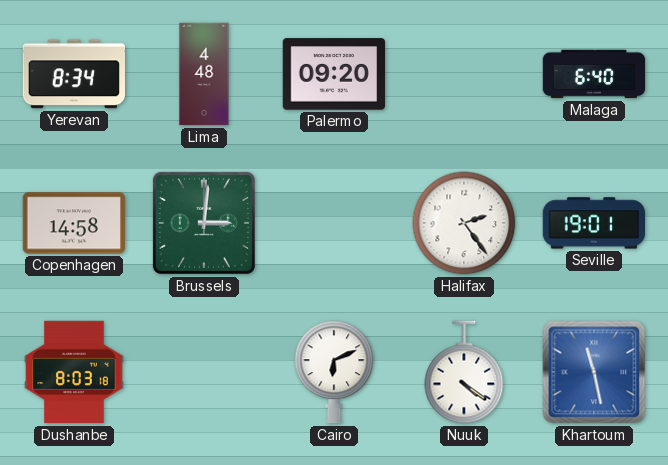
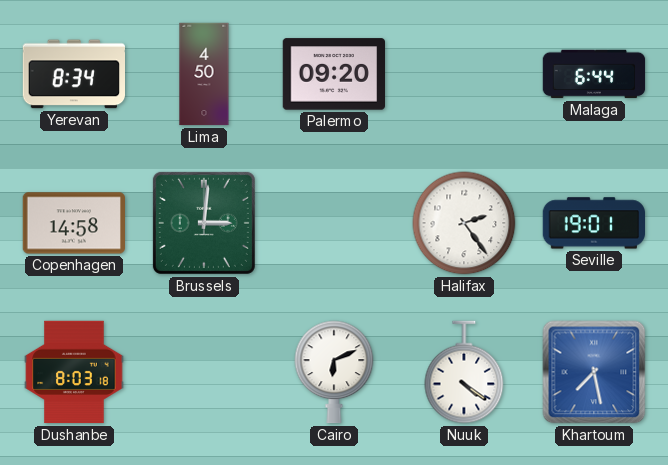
Lima: 4:48 -> 4:50
Malaga: 6:40 -> 6:44
Khartoum: 11:28 -> 7:28
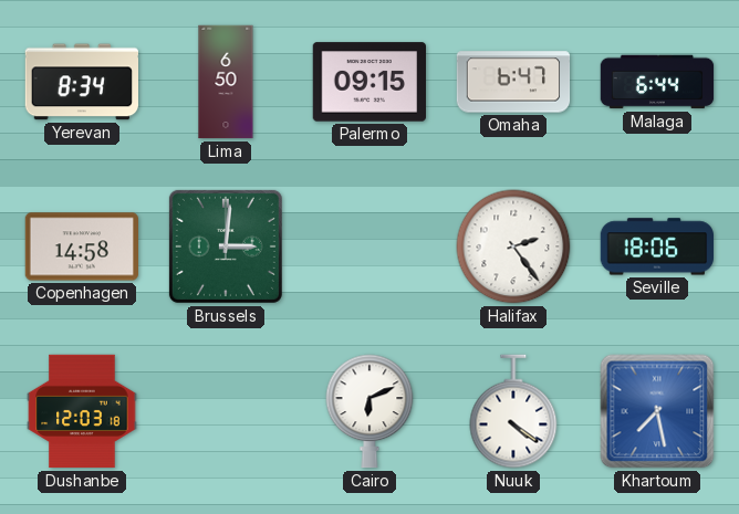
Lima: 4:50 -> 6:50
Palermo: 09:20 -> 09:15
Omaha: none -> 6:47
Seville: 19:01 -> 18:06
Dushanbe: 8:03 -> 12:03
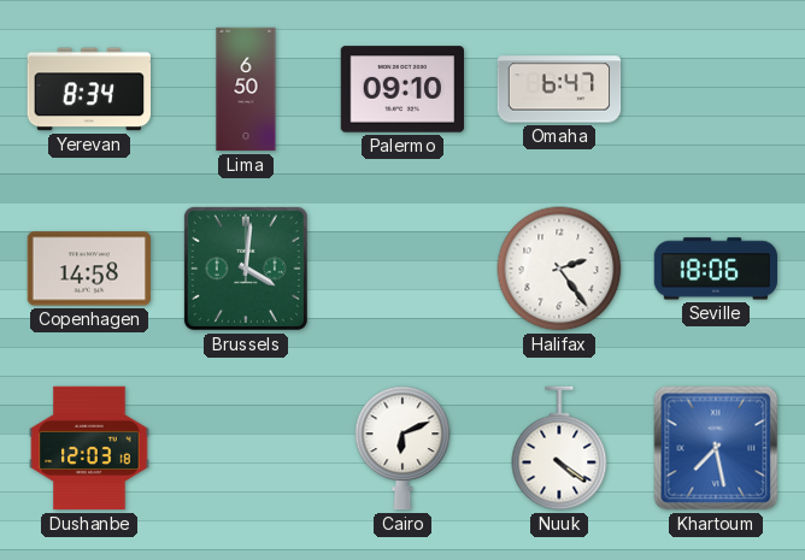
Palermo: 09:15 -> 09:10
Malaga: 6:44 -> none
Brussels: 3:01 -> 4:01
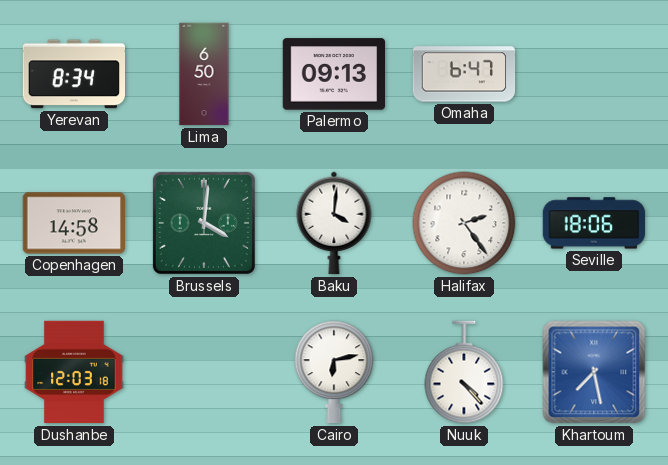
Palermo: 09:10 -> 09:13
Baku: none -> 4:01
Cairo: 6:11 -> 6:13
Nuuk: 4:21 -> 4:23
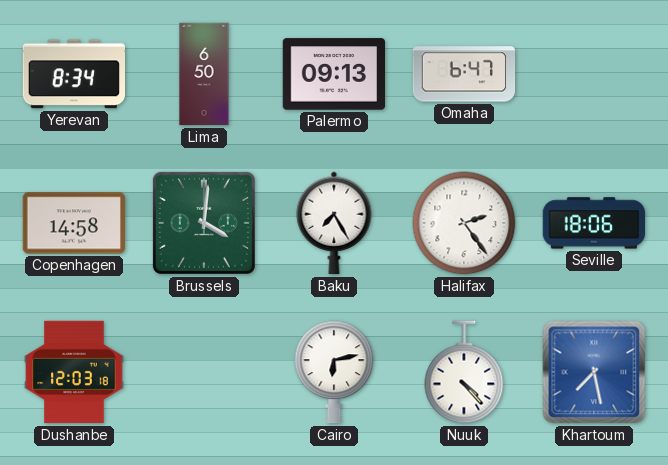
Baku: 4:01 -> 7:25
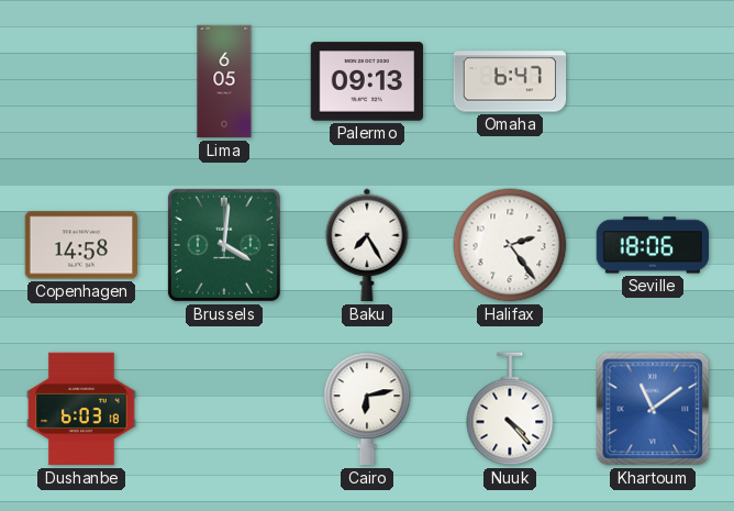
Yerevan: 8:34 -> none
Lima: 6:50 -> 6:05
Dushanbe: 12:03 -> 6:03
Khartoum: 7:28 -> 11:09
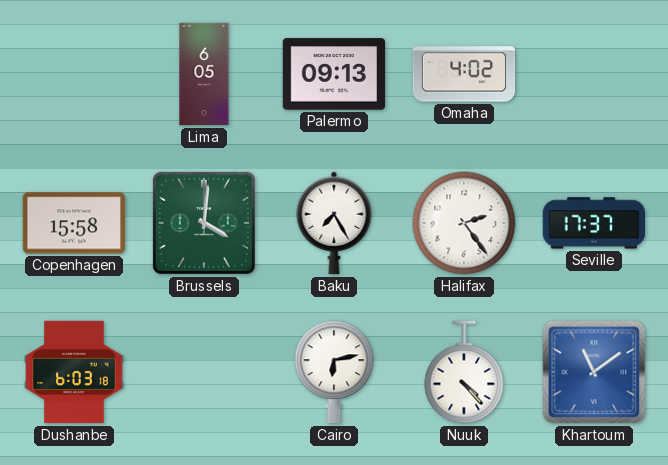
Omaha: 6:47 -> 4:02
Copenhagen: 14:58 -> 15:58
Seville: 18:06 -> 17:37
